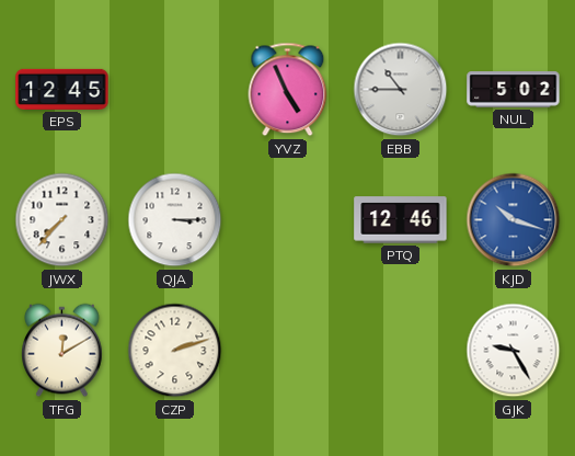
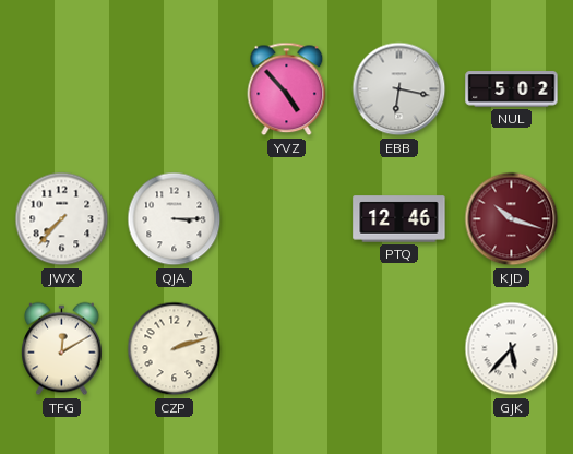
EPS: 12:45 -> none
YVZ: 4:56 -> 4:53
EBB: 10:45 -> 6:17
KJD dial: blue -> burgundy
GJK: 9:25 -> 5:37
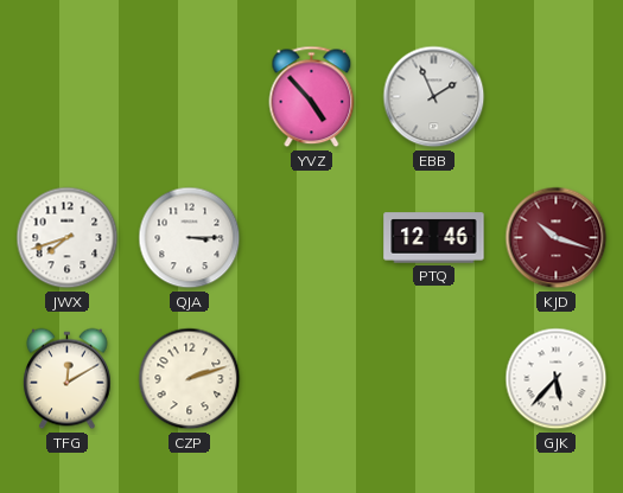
EBB: 6:17 -> 1:56
NUL: 5:02 -> none
JWX: 7:37 -> 7:42
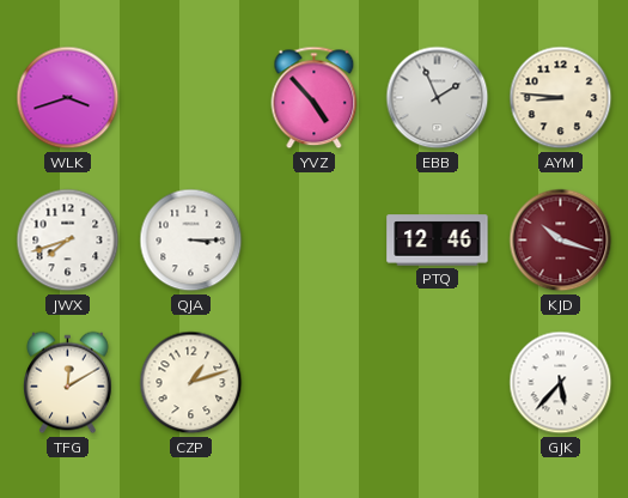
WLK: none -> 3:42
AYM: none -> 8:46
CZP: 2:12 -> 1:12
